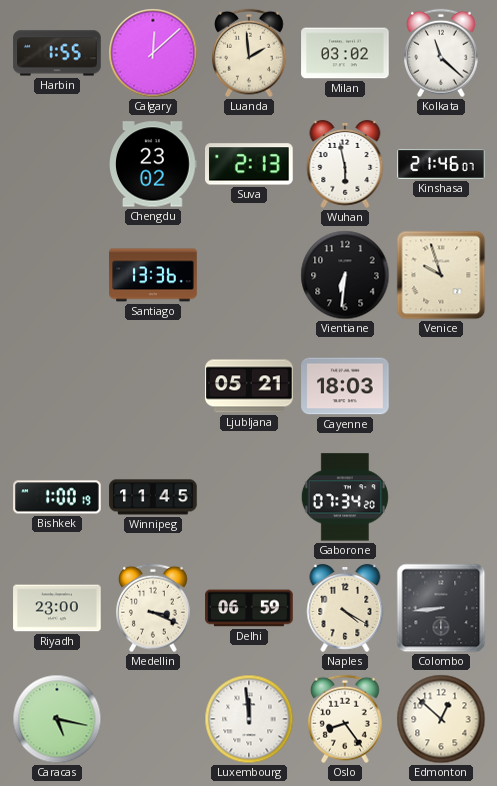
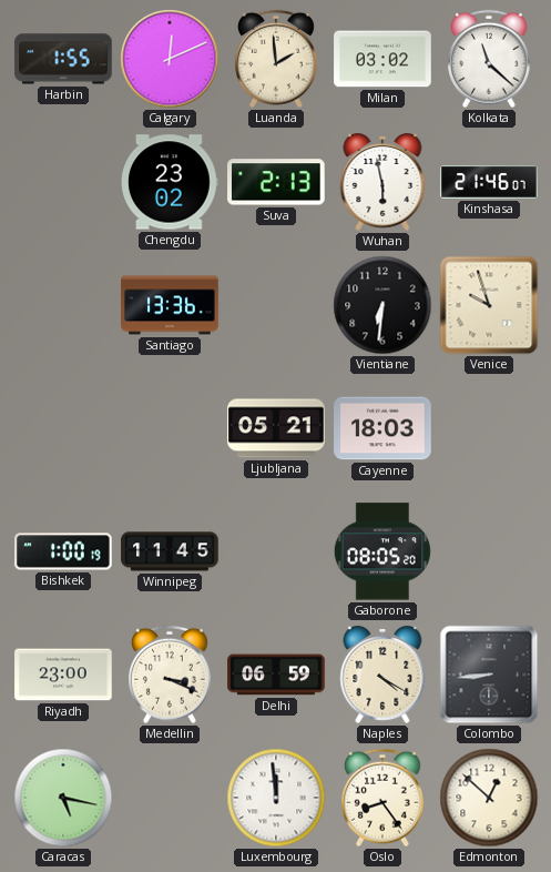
Calgary: 12:08 -> 12:11
Gaborone: 07:34 -> 08:05
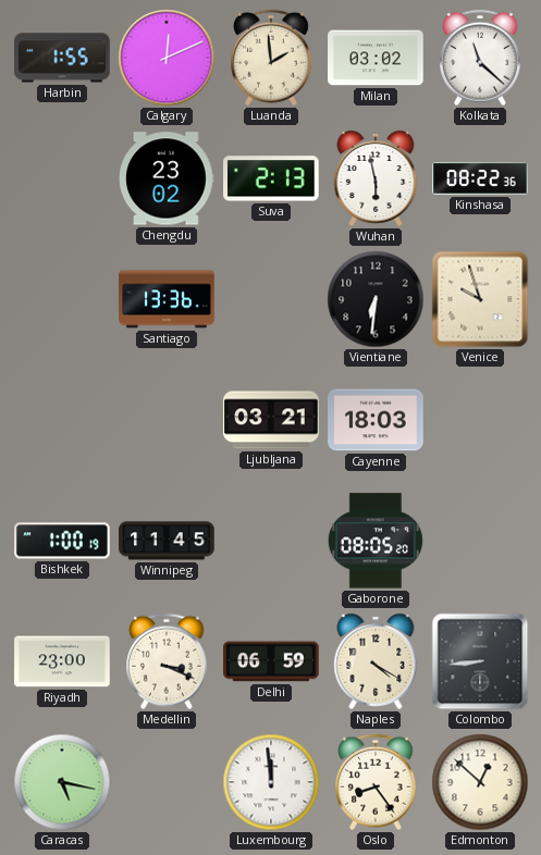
Kinshasa: 21:46 -> 08:22
Ljubljana: 05:21 -> 03:21
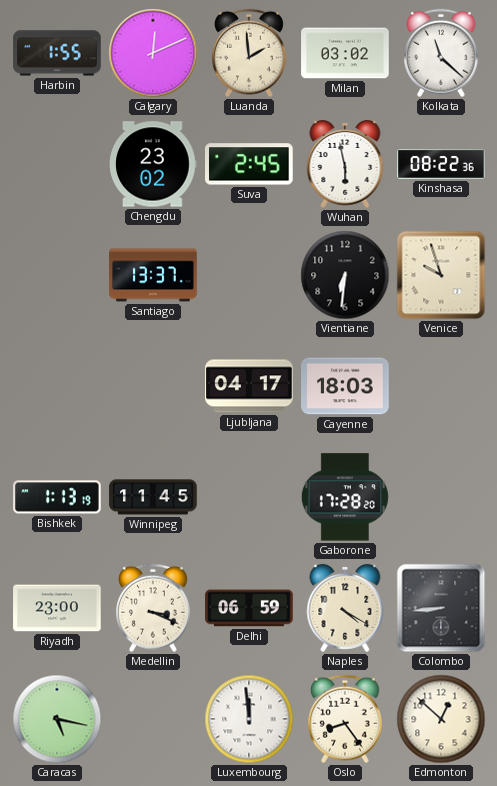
Suva: 2:13 -> 2:45
Santiago: 13:36 -> 13:37
Ljubljana: 03:21 -> 04:17
Bishkek: 1:00 -> 1:13
Gaborone: 08:05 -> 17:28
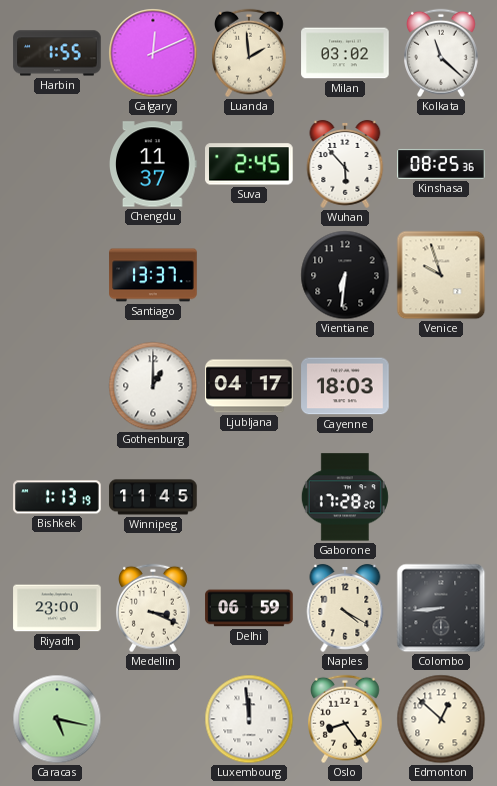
Chengdu: 23:02 -> 11:37
Wuhan: 5:58 -> 5:53
Kinshasa: 08:22 -> 08:25
Gothenburg: none -> 1:00
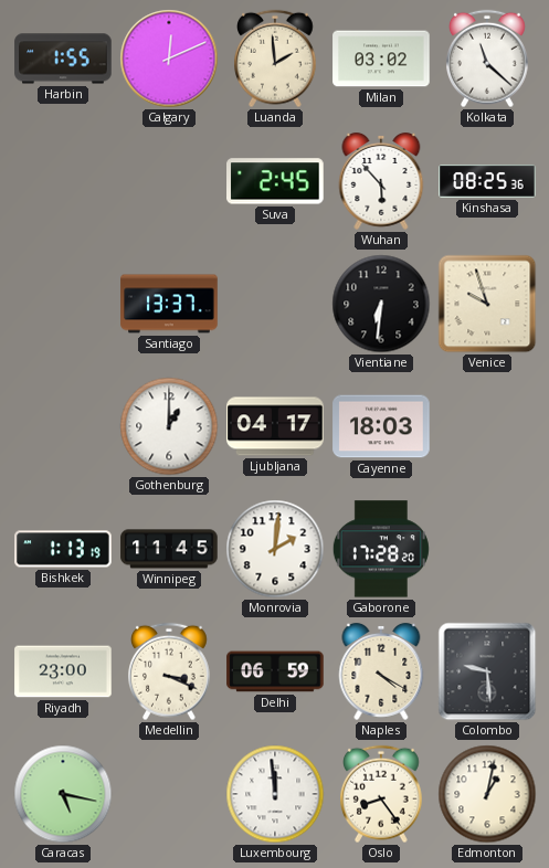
Chengdu: 11:37 -> none
Monrovia: none -> 2:01
Colombo: 8:44 -> 9:29
Edmonton: 12:52 -> 1:02
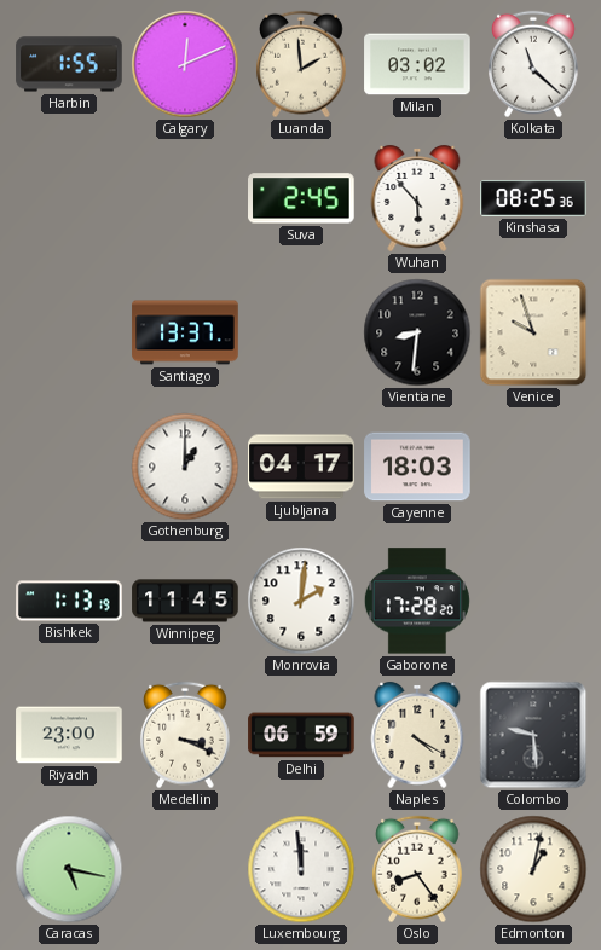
Vientiane: 6:31 -> 8:31
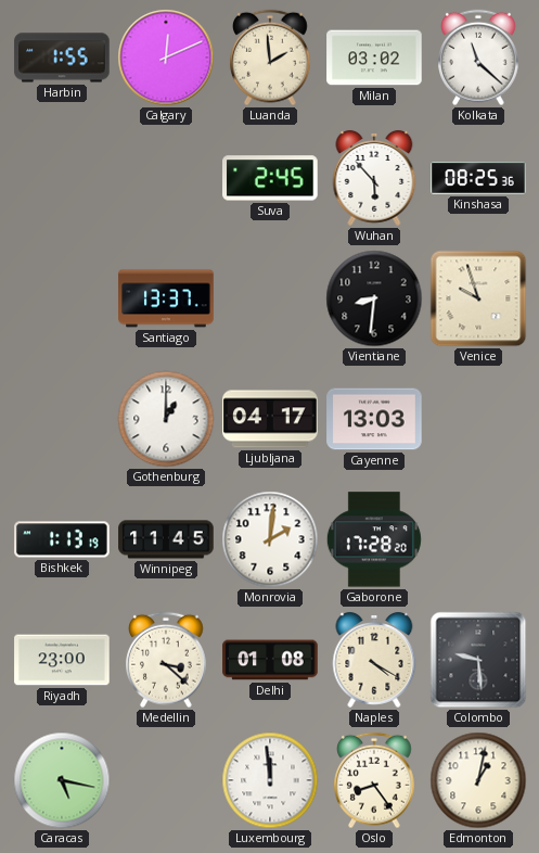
Cayenne: 18:03 -> 13:03
Medellin: 3:19 -> 3:22
Delhi: 06:59 -> 01:08
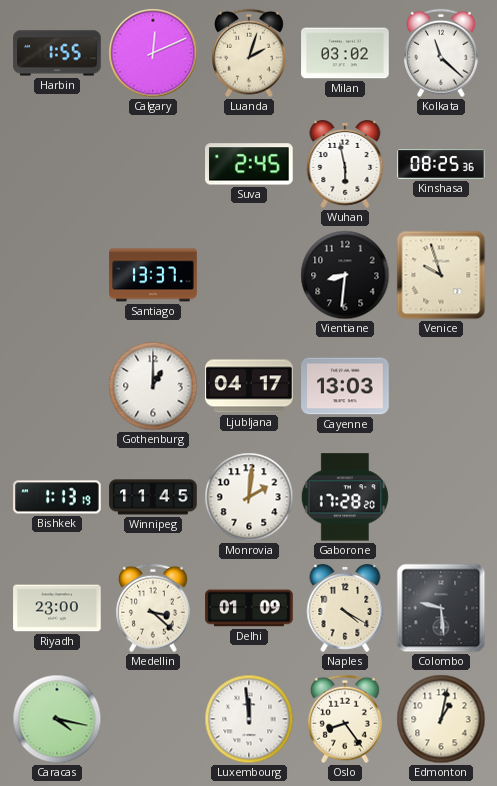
Luanda: 1:59 -> 2:03
Wuhan: 5:53 -> 5:58
Delhi: 01:08 -> 01:09
Caracas: 5:17 -> 4:17
